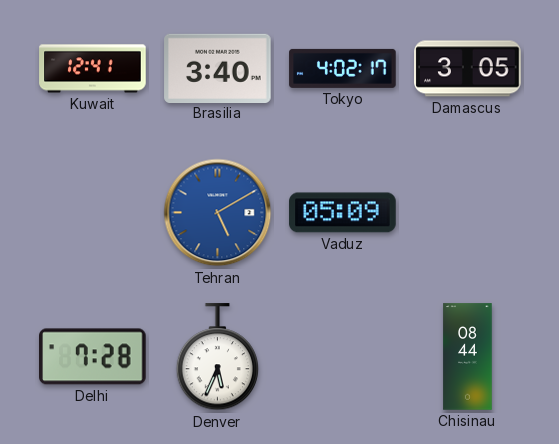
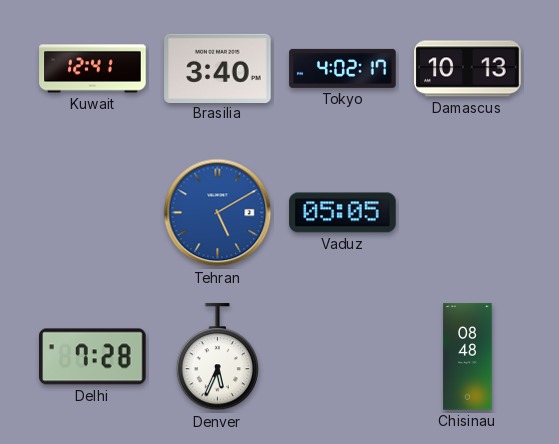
Damascus: 3:05 -> 10:13
Vaduz: 05:09 -> 05:05
Chisinau: 08:44 -> 08:48
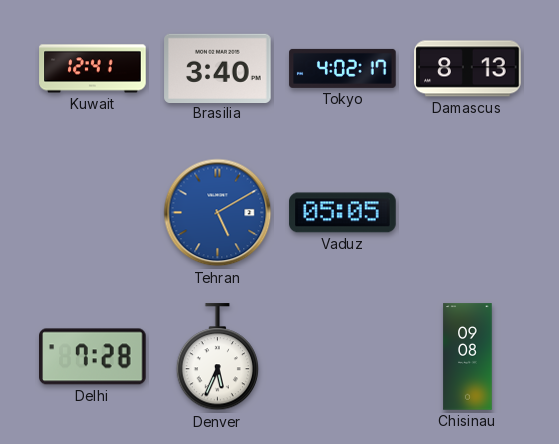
Damascus: 10:13 -> 8:13
Chisinau: 08:48 -> 09:08
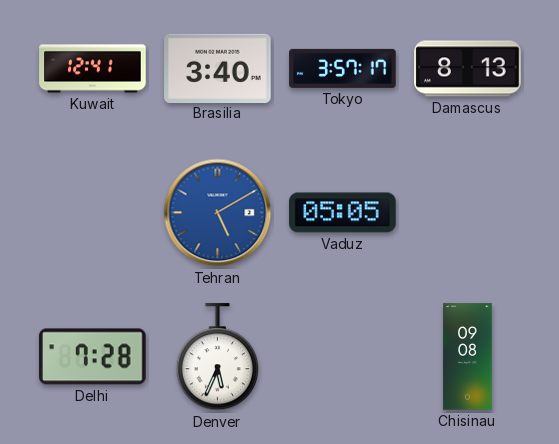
Tokyo: 4:02 -> 3:57
